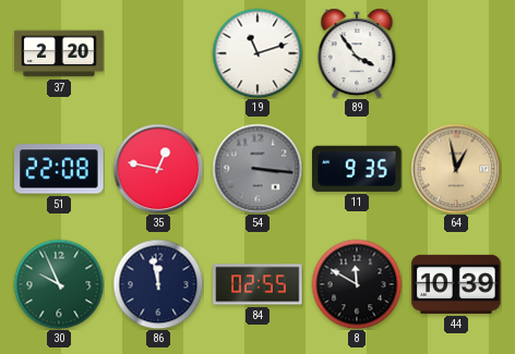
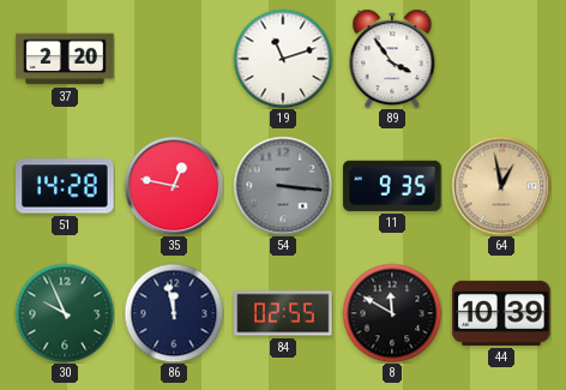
51: 22:08 -> 14:28
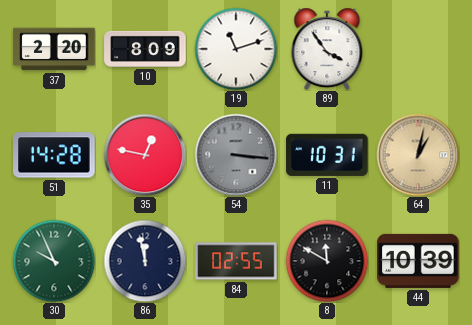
10: none -> 8:09
11: 9:35 -> 10:31
64: 12:58 -> 1:02
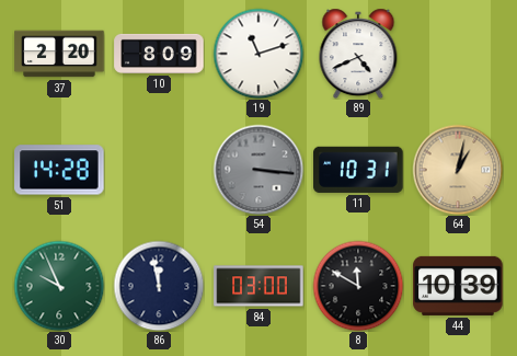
89: 3:54 -> 4:41
35: 12:47 -> none
84: 02:55 -> 03:00
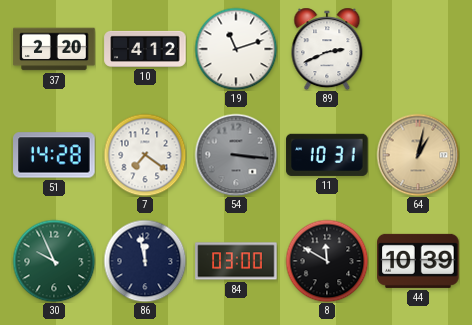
10: 8:09 -> 4:12
89: 4:41 -> 2:41
7: none -> 7:21
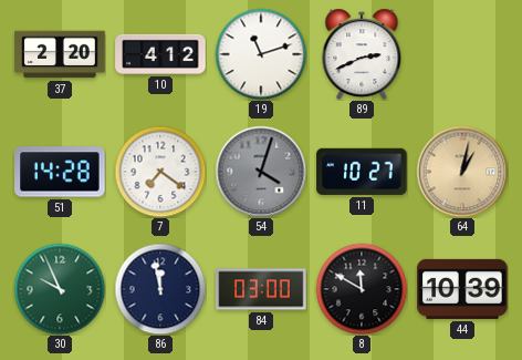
54: 3:16 -> 4:03
11: 10:31 -> 10:27
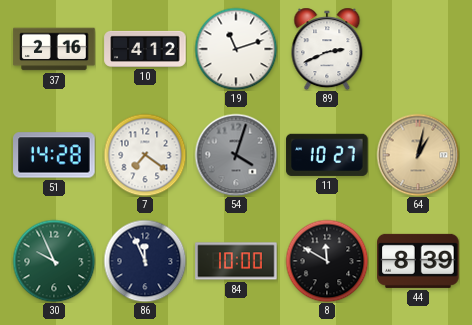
37: 2:20 -> 2:16
86: 11:58 -> 11:56
84: 03:00 -> 10:00
44: 10:39 -> 8:39
